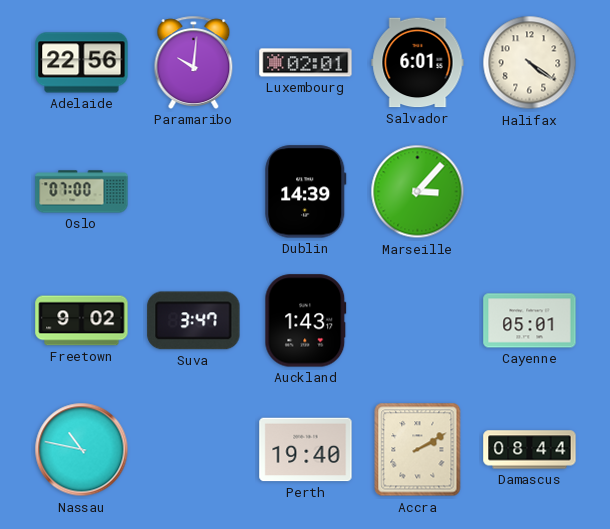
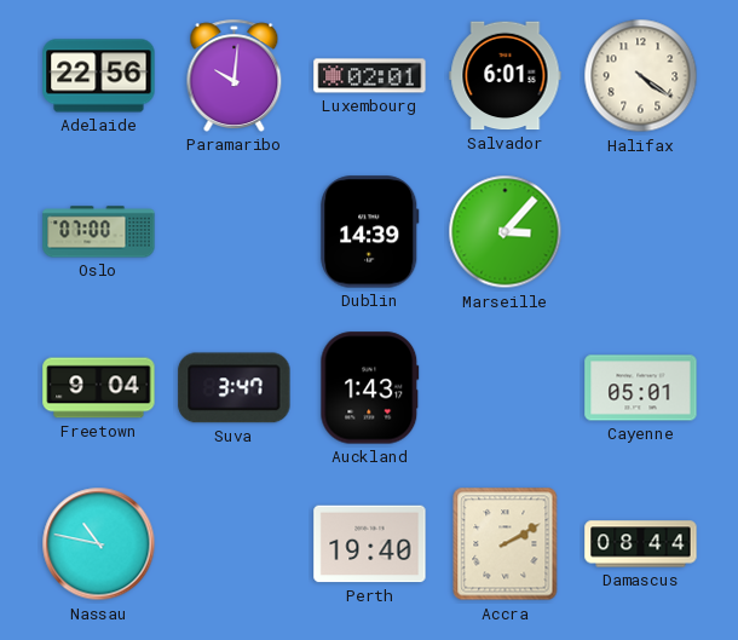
Freetown: 9:02 -> 9:04
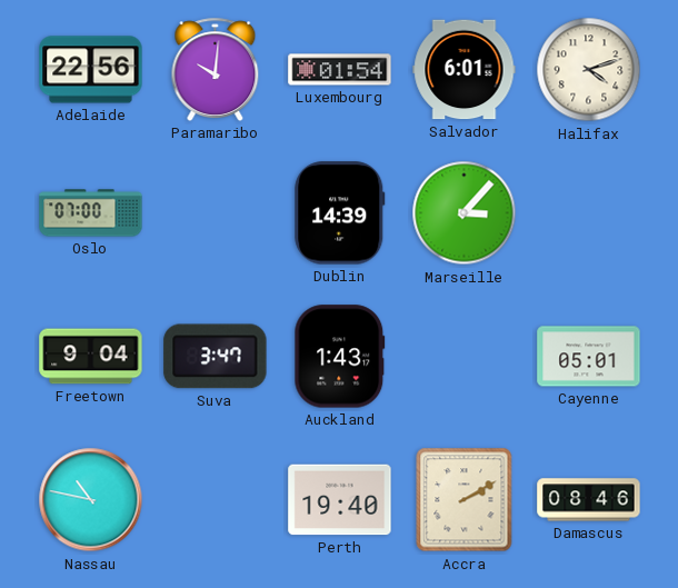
Luxembourg: 02:01 -> 01:54
Halifax: 4:21 -> 4:12
Damascus: 08:44 -> 08:46
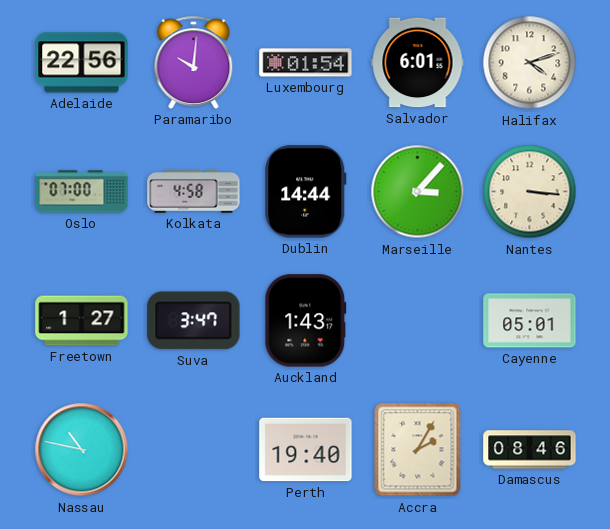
Kolkata: none -> 4:58
Dublin: 14:39 -> 14:44
Nantes: none -> 3:16
Freetown: 9:04 -> 1:27
Accra: 2:10 -> 2:05
